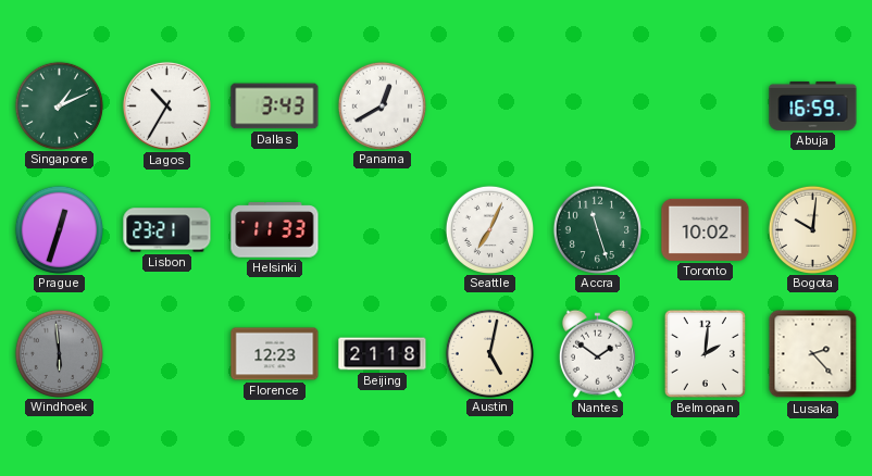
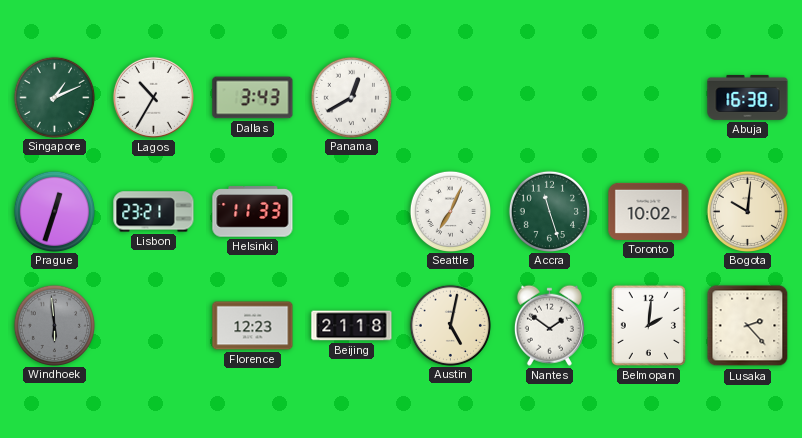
Abuja: 16:59 -> 16:38
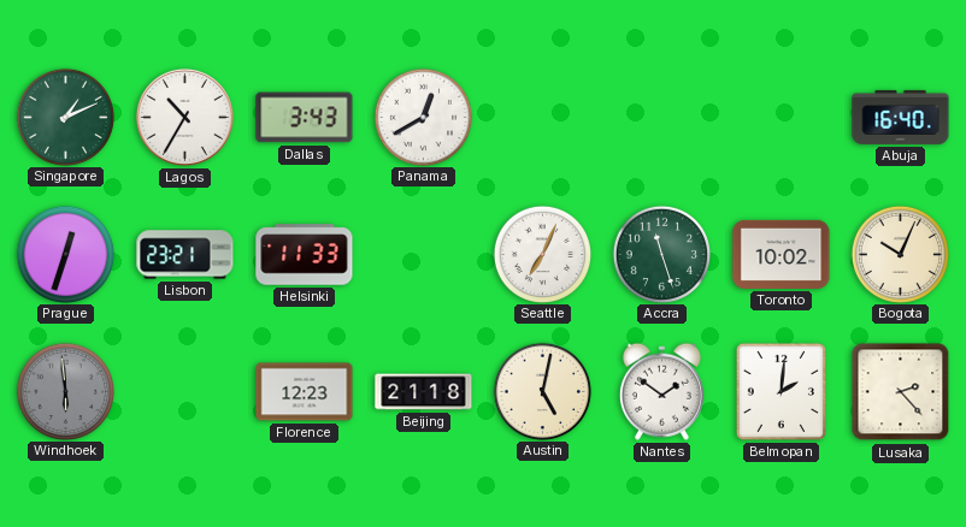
Abuja: 16:38 -> 16:40
Bogota: 10:01 -> 10:04
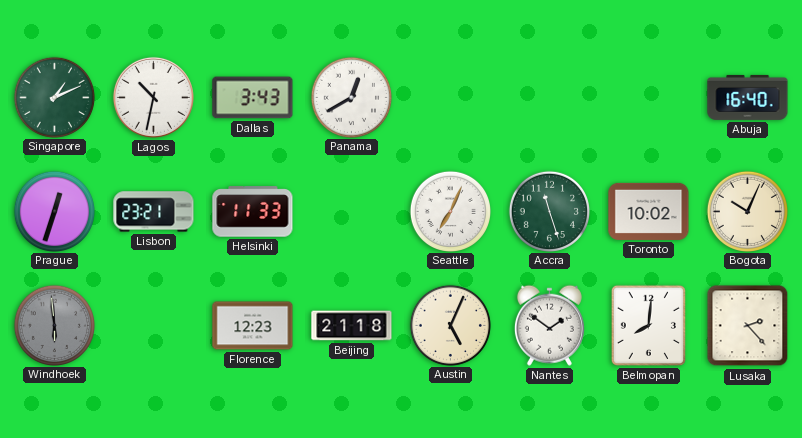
Lagos: 10:35 -> 10:32
Austin: 5:02 -> 5:04
Belmopan: 2:01 -> 8:01
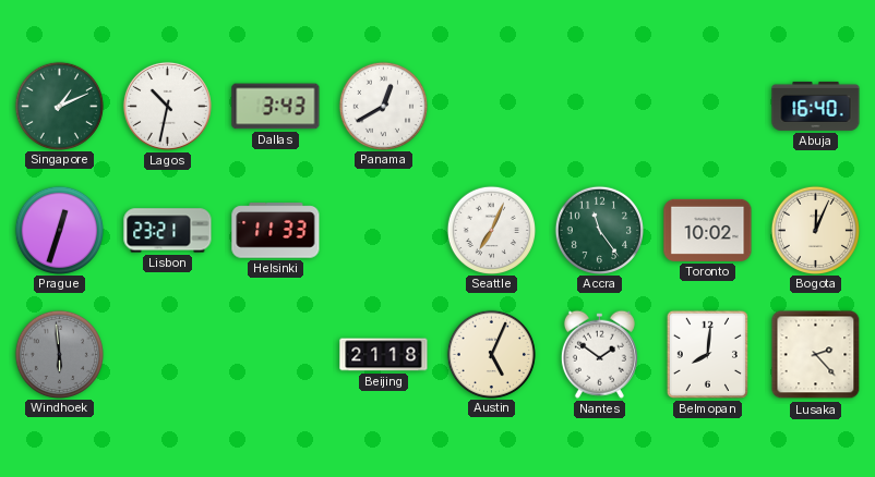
Accra: 11:27 -> 11:24
Bogota: 10:04 -> 12:04
Florence: 12:23 -> none
